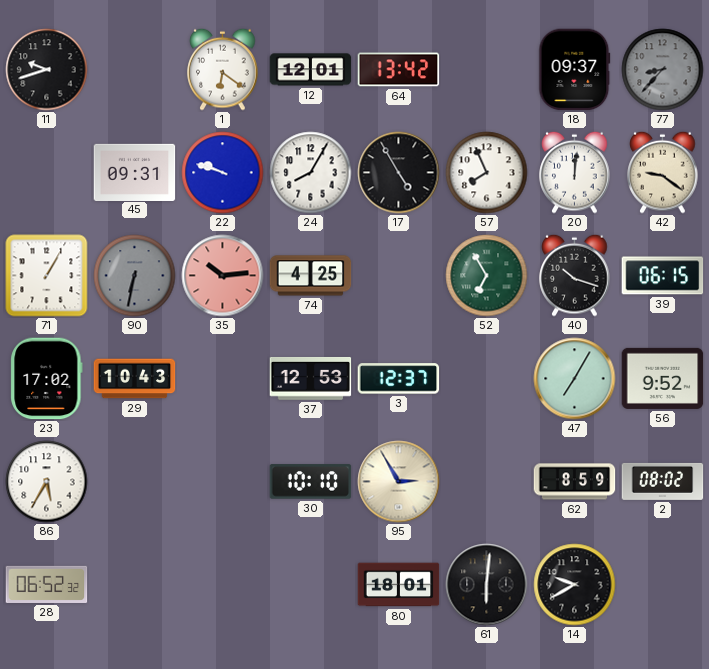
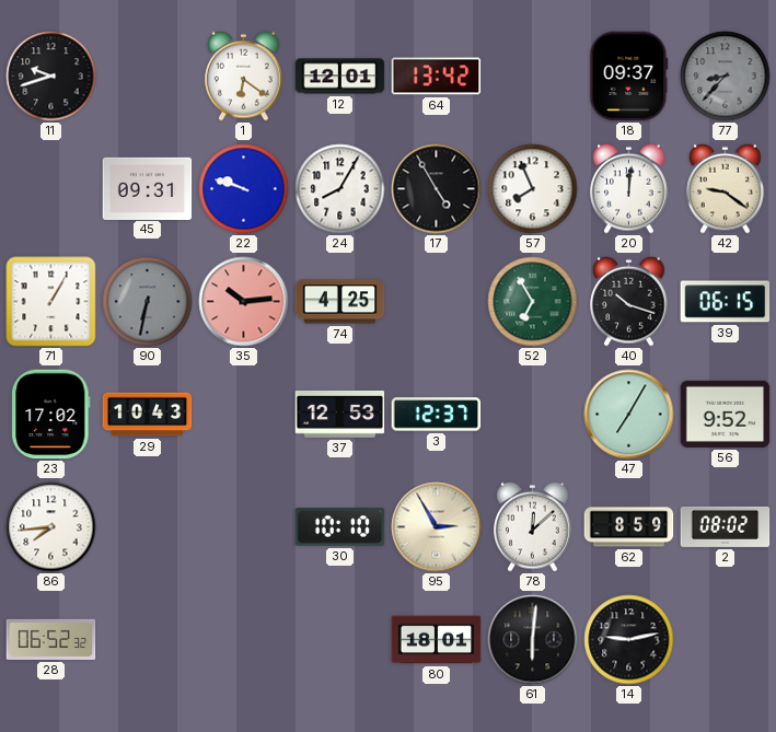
86: 5:35 -> 7:44
78: none -> 12:08
14: 9:40 -> 9:13
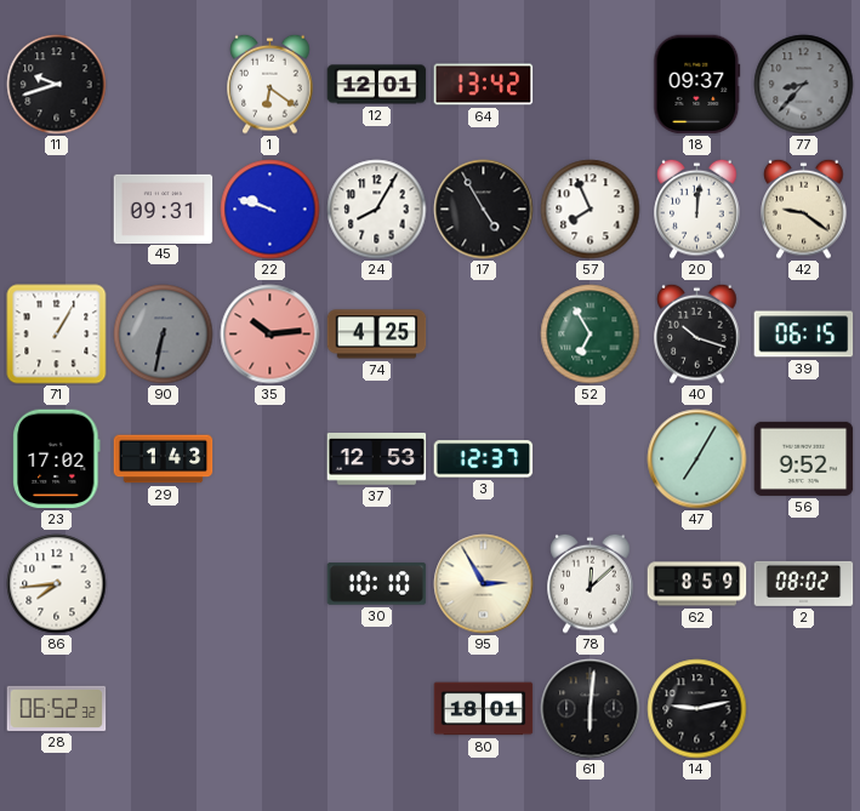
29: 10:43 -> 1:43
